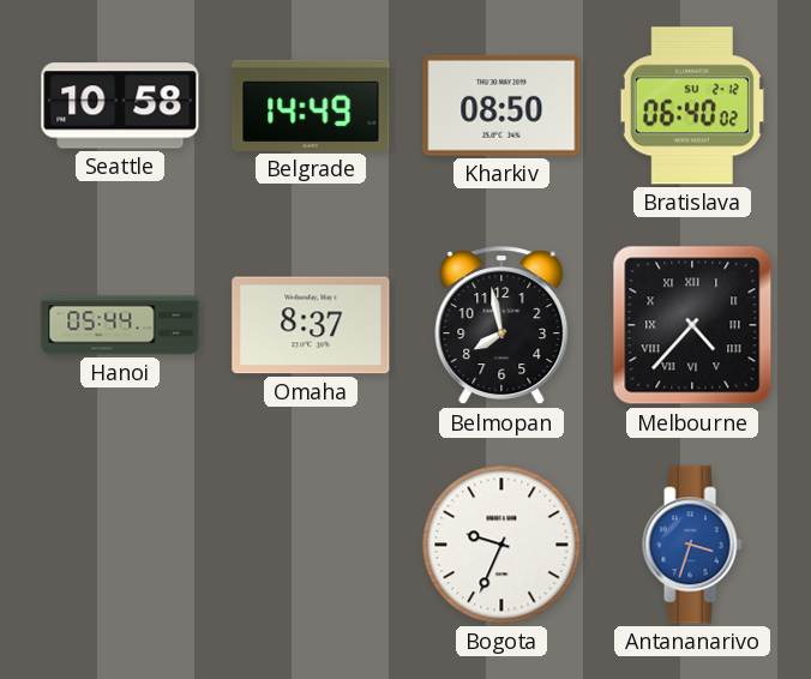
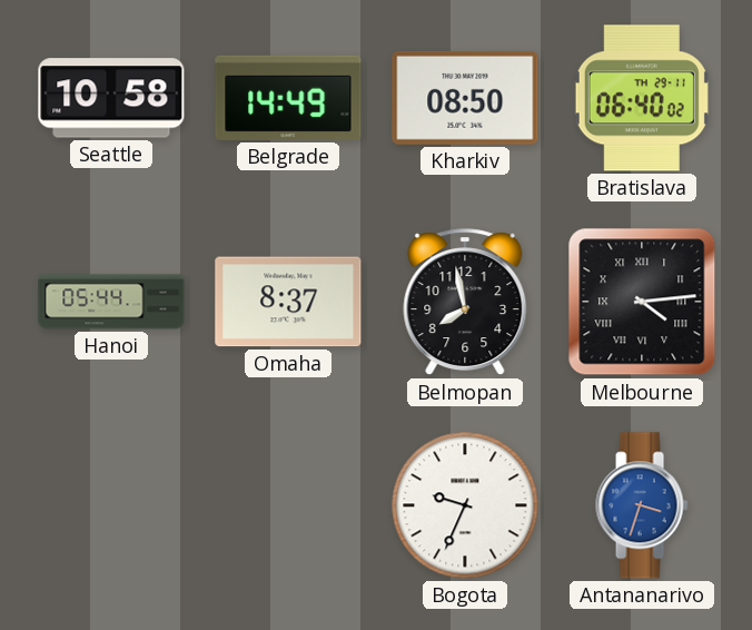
Bratislava date: SU 2-12 -> TH 29-11
Melbourne: 4:37 -> 4:14
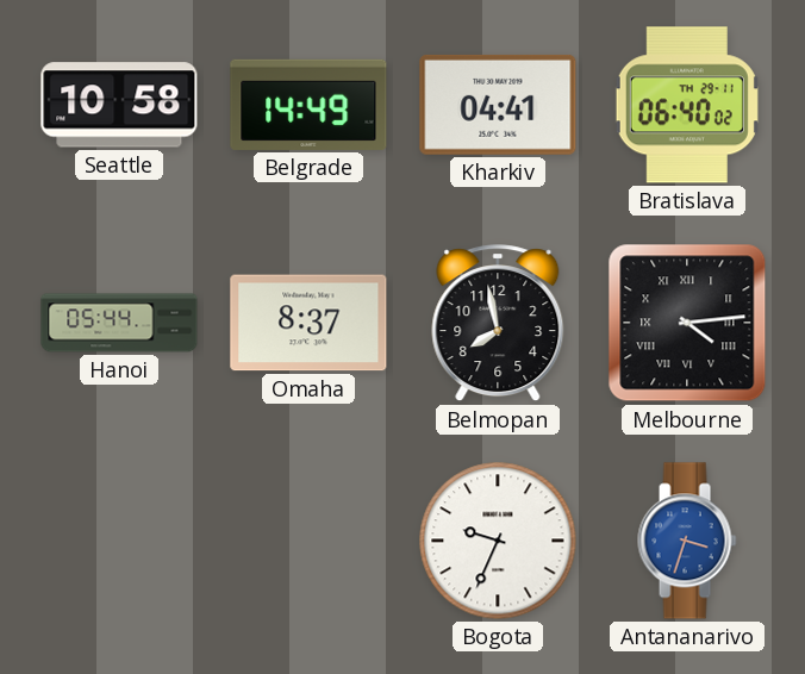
Kharkiv: 08:50 -> 04:41
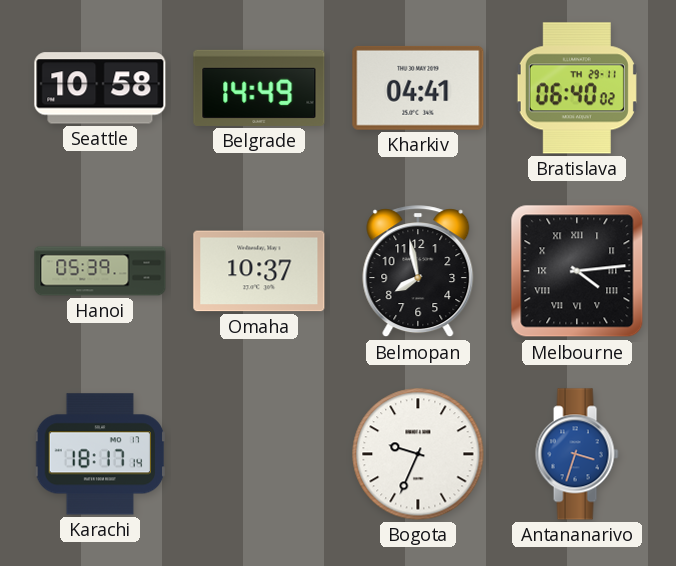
Hanoi: 05:44 -> 05:39
Omaha: 8:37 -> 10:37
Karachi: none -> 18:17
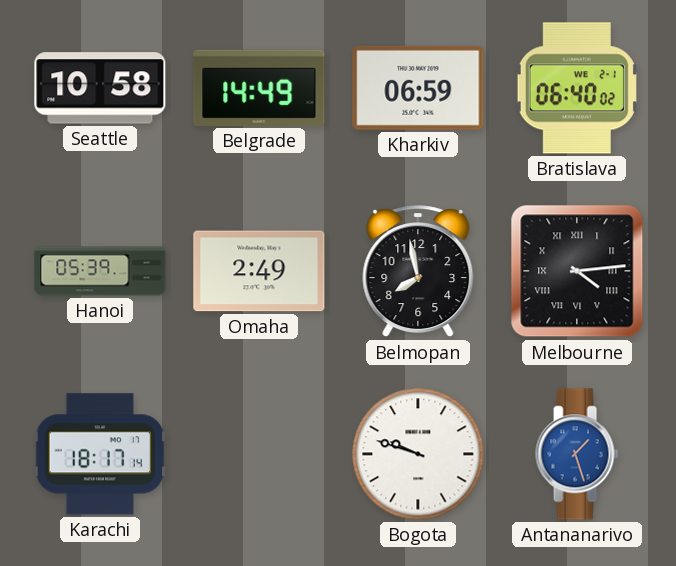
Kharkiv: 04:41 -> 06:59
Bratislava date: TH 29-11 -> WE 2-1
Omaha: 10:37 -> 2:49
Bogota: 9:34 -> 9:48
Antananarivo: 3:33 -> 1:27
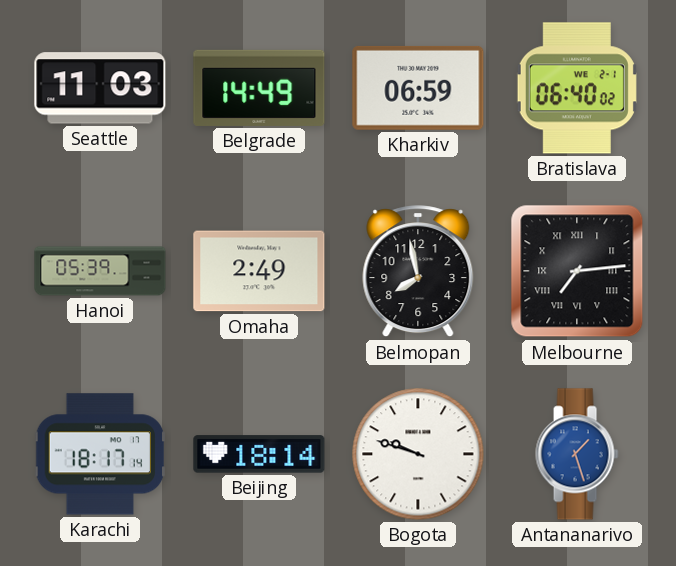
Seattle: 10:58 -> 11:03
Melbourne: 4:14 -> 7:14
Beijing: none -> 18:14
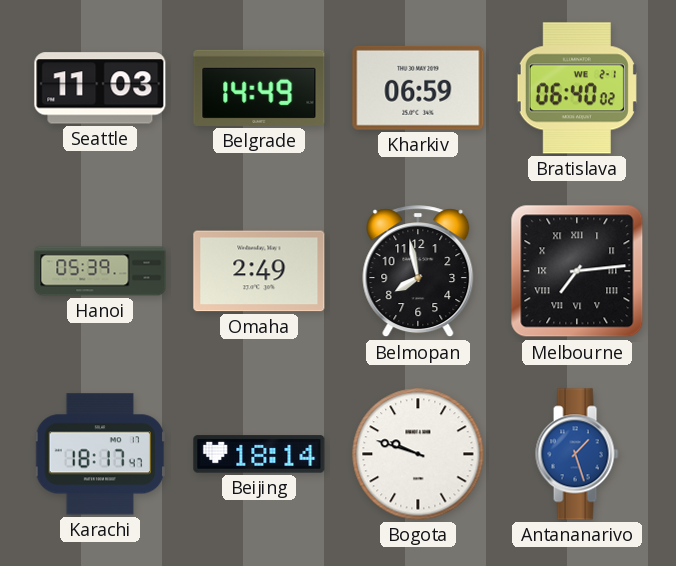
Karachi: 18:17:14 -> 18:17:47
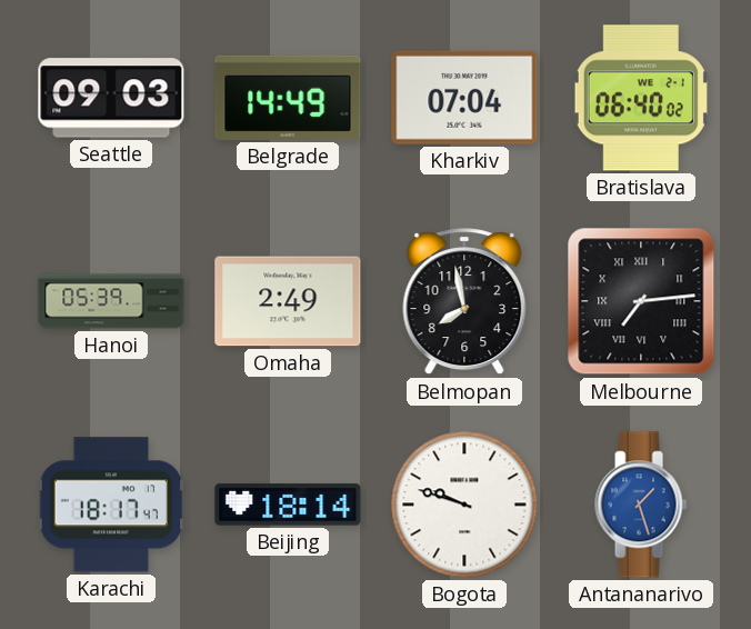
Seattle: 11:03 -> 09:03
Kharkiv: 06:59 -> 07:04
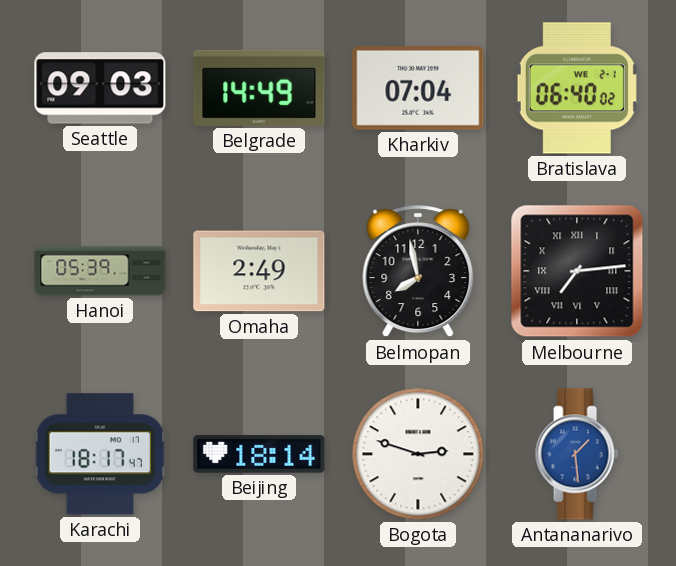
Bogota: 9:48 -> 2:48
Antananarivo: 1:27 -> 1:29
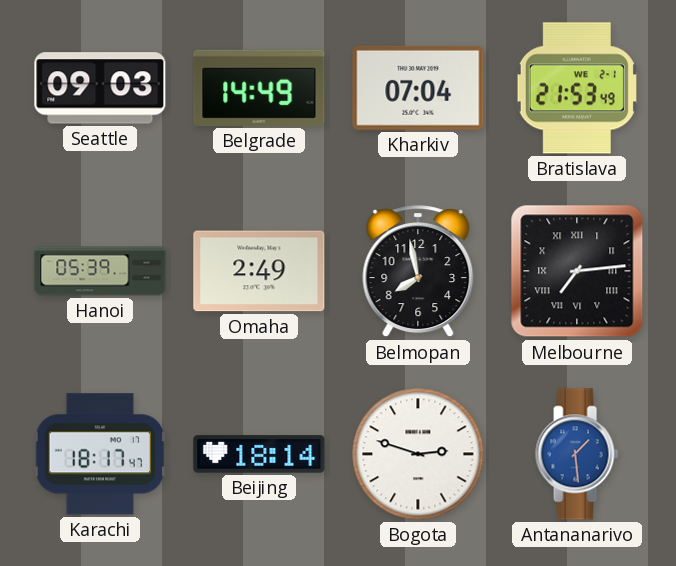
Bratislava: 06:40 -> 21:53
